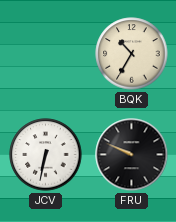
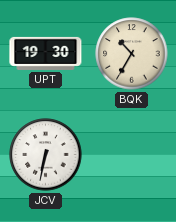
UPT: none -> 19:30
FRU: 9:49 -> none
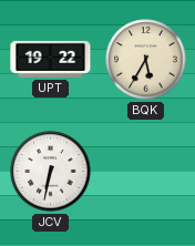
UPT: 19:30 -> 19:22
BQK: 10:35 -> 5:35
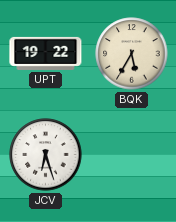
JCV: 6:32 -> 6:27
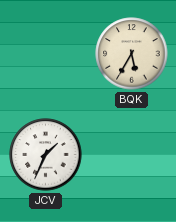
UPT: 19:22 -> none
JCV: 6:27 -> 1:34
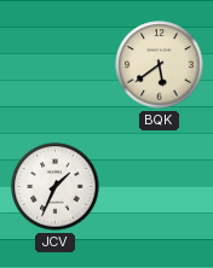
BQK: 5:35 -> 5:39
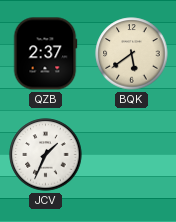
QZB: none -> 2:37
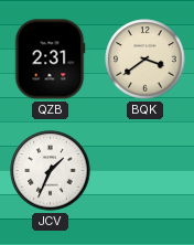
QZB: 2:37 -> 2:31
BQK: 5:39 -> 3:39
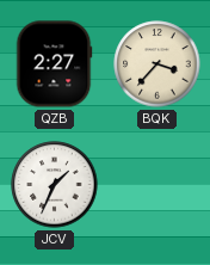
QZB: 2:31 -> 2:27
BQK: 3:39 -> 3:37
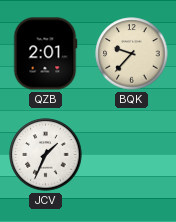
QZB: 2:27 -> 2:01
BQK: 3:37 -> 9:37
